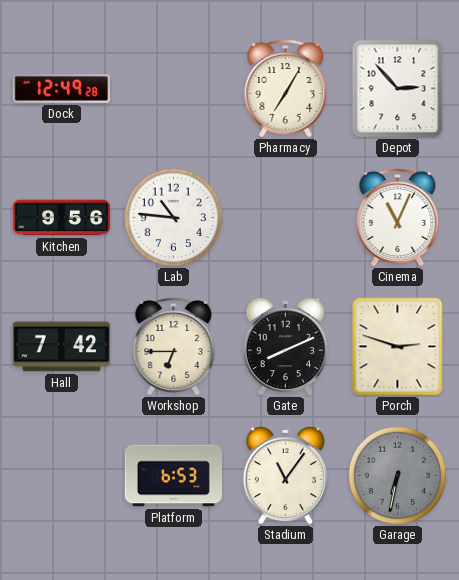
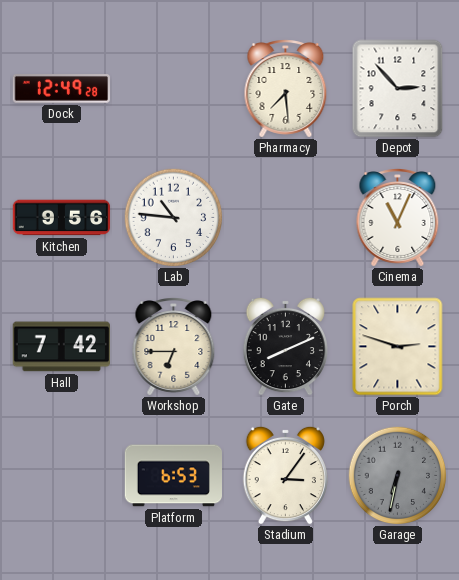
Pharmacy: 7:05 -> 7:29
Stadium: 11:06 -> 3:06
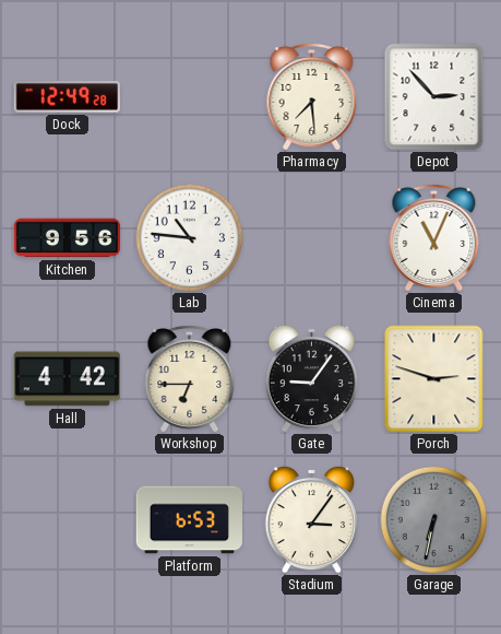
Hall: 7:42 -> 4:42
Gate: 8:11 -> 9:06
